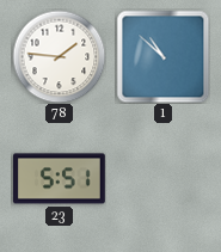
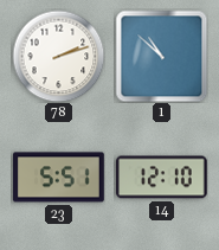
78: 1:46 -> 2:12
14: none -> 12:10
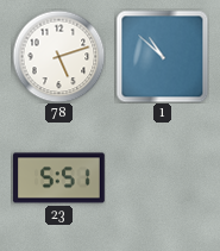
78: 2:12 -> 5:12
14: 12:10 -> none
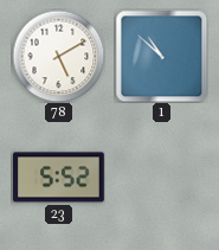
78: 5:12 -> 5:10
23: 5:51 -> 5:52
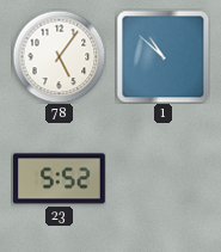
78: 5:10 -> 5:06
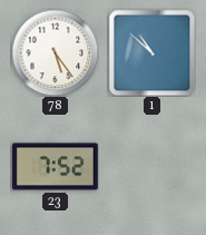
78: 5:06 -> 5:24
23: 5:52 -> 7:52
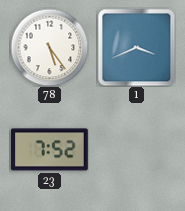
1: 10:52 -> 3:41
